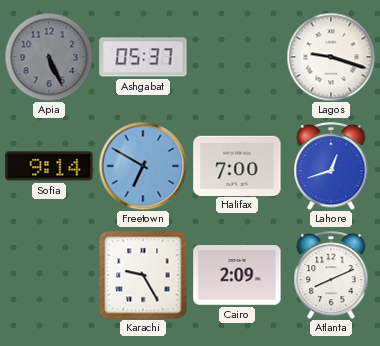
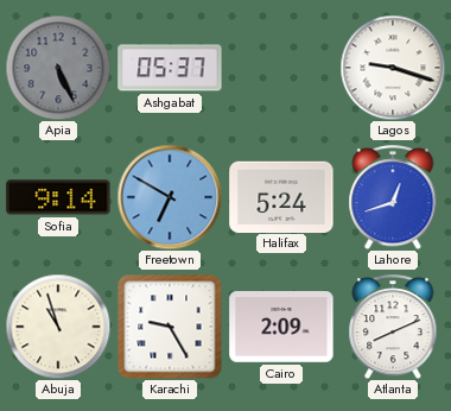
Halifax: 7:00 -> 5:24
Abuja: none -> 10:57
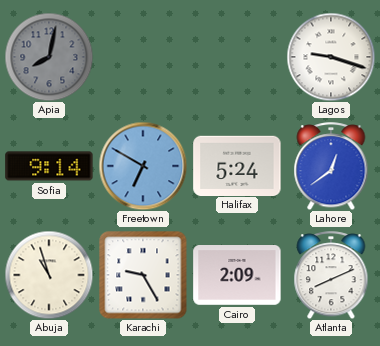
Apia: 5:26 -> 8:02
Ashgabat: 05:37 -> none
Lahore: 12:42 -> 12:39
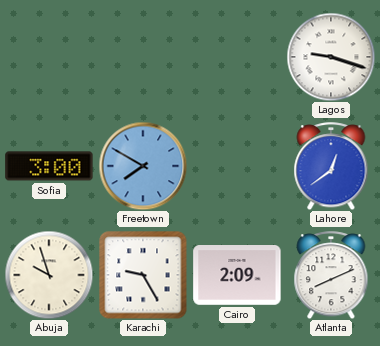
Apia: 8:02 -> none
Sofia: 9:14 -> 3:00
Freetown: 6:50 -> 7:50
Halifax: 5:24 -> none
Abuja: 10:57 -> 9:57
